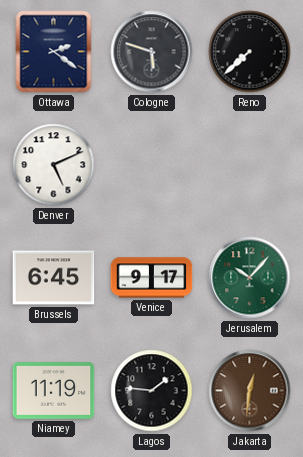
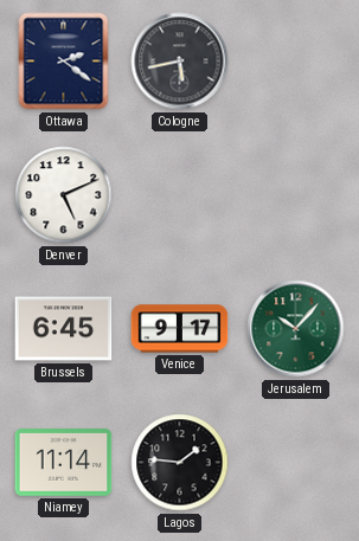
Cologne: 5:48 -> 5:43
Reno: 7:38 -> none
Niamey: 11:19 -> 11:14
Jakarta: 12:31 -> none
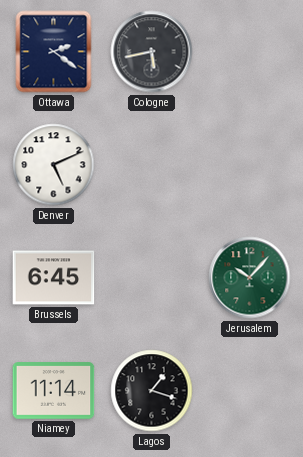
Venice: 9:17 -> none
Lagos: 1:46 -> 1:18
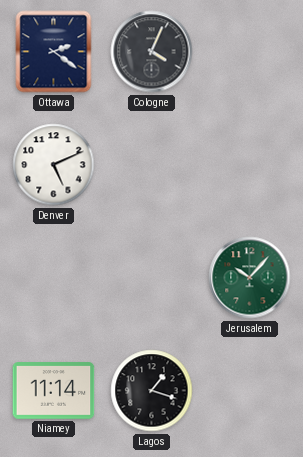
Cologne: 5:43 -> 4:04
Brussels: 6:45 -> none
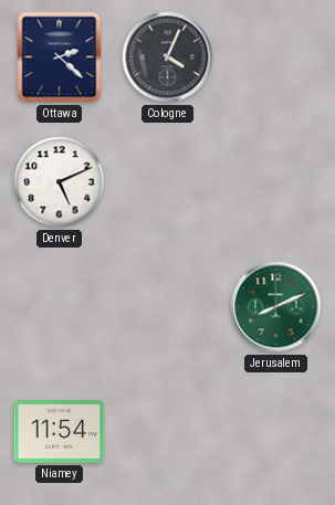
Ottawa: 2:21 -> 2:22
Jerusalem: 10:07 -> 8:11
Niamey: 11:14 -> 11:54
Lagos: 1:18 -> none
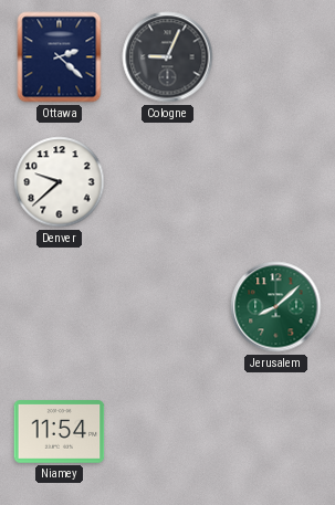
Cologne: 4:04 -> 9:04
Denver: 5:11 -> 9:38
Jerusalem: 8:11 -> 8:08
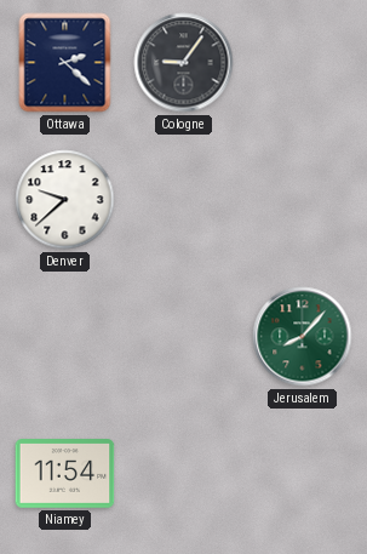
Cologne: 9:04 -> 9:06
Jerusalem: 8:08 -> 8:07
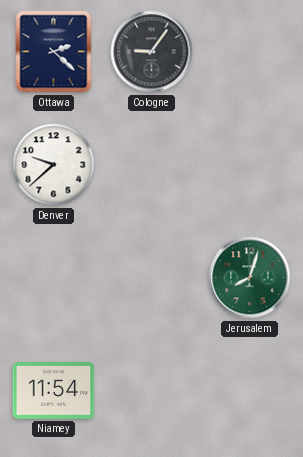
Jerusalem: 8:07 -> 8:03
